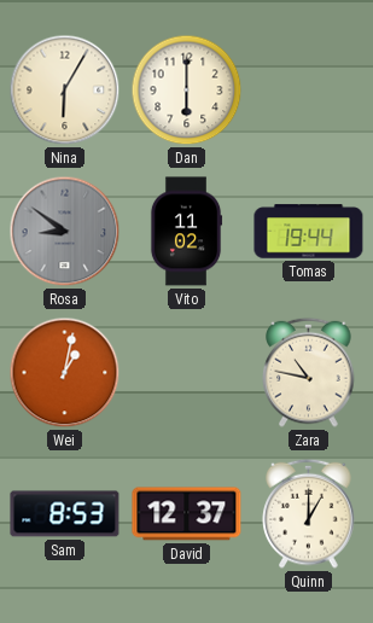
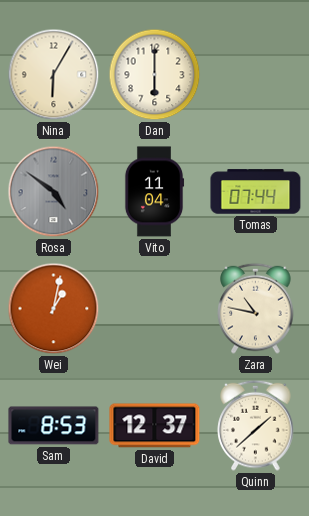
Rosa: 8:51 -> 4:51
Vito: 11:02 -> 11:04
Tomas: 19:44 -> 07:44
Quinn: 1:00 -> 1:38
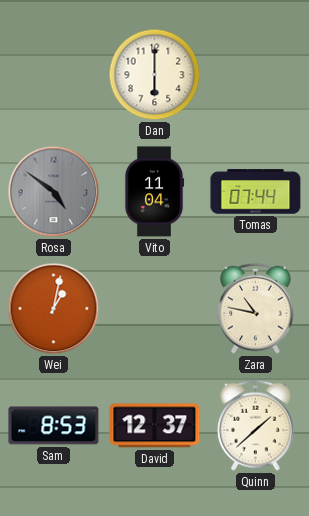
Nina: 6:05 -> none
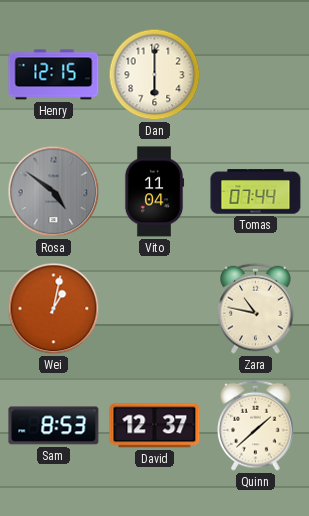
Henry: none -> 12:15
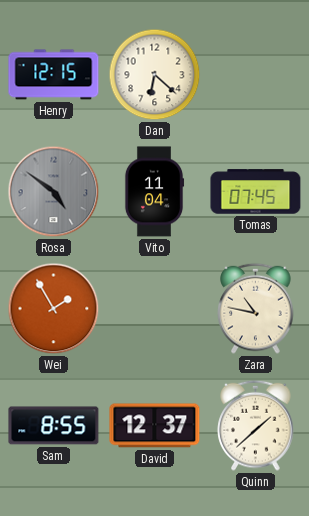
Dan: 6:00 -> 6:22
Tomas: 07:44 -> 07:45
Wei: 1:02 -> 1:55
Sam: 8:53 -> 8:55
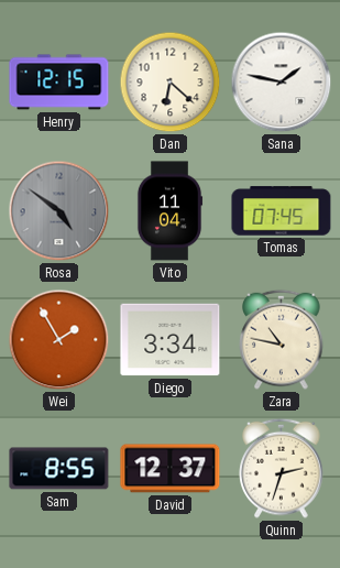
Sana: none -> 1:47
Diego: none -> 3:34
Quinn: 1:38 -> 2:33
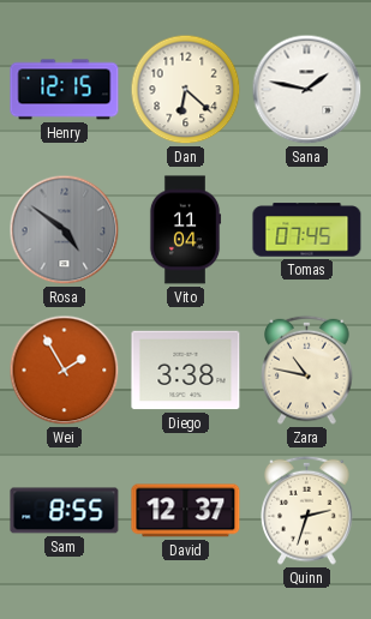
Diego: 3:34 -> 3:38
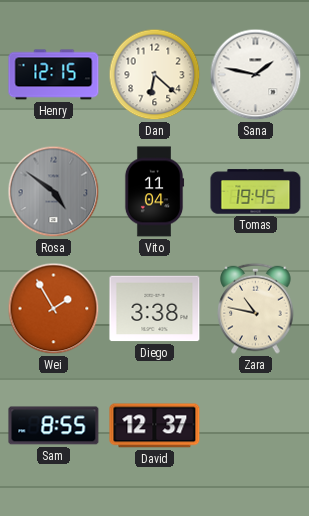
Tomas: 07:45 -> 19:45
Quinn: 2:33 -> none
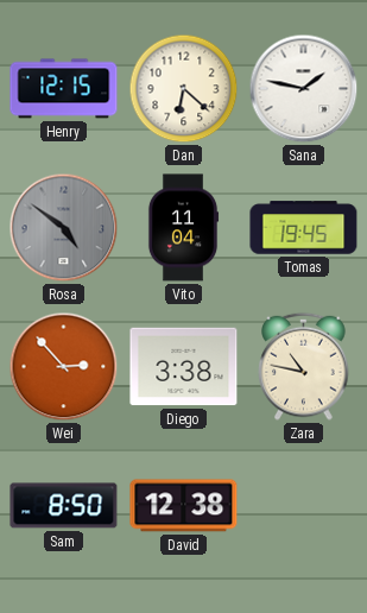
Wei: 1:55 -> 2:53
Sam: 8:55 -> 8:50
David: 12:37 -> 12:38
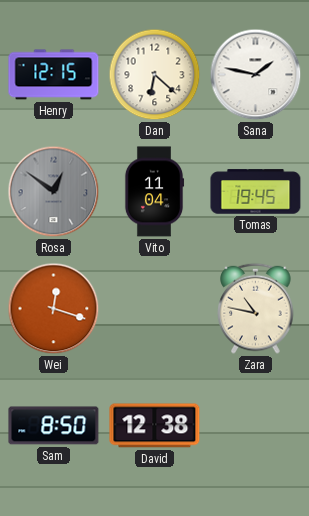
Rosa: 4:51 -> 12:51
Wei: 2:53 -> 12:18
Diego: 3:38 -> none
